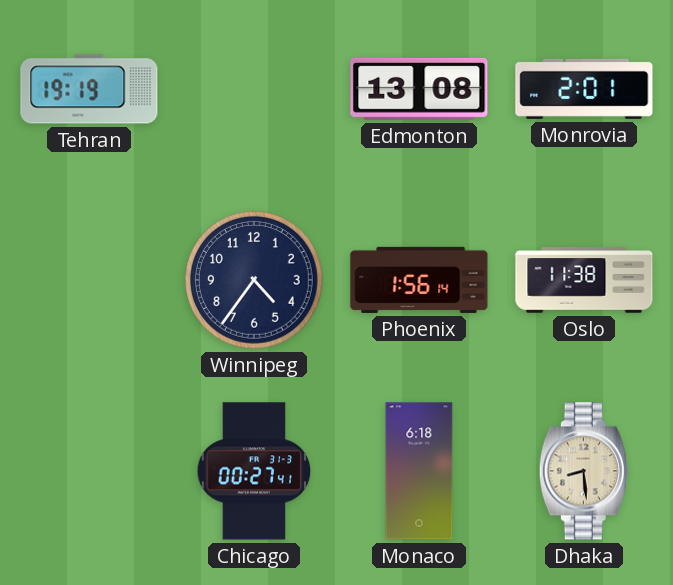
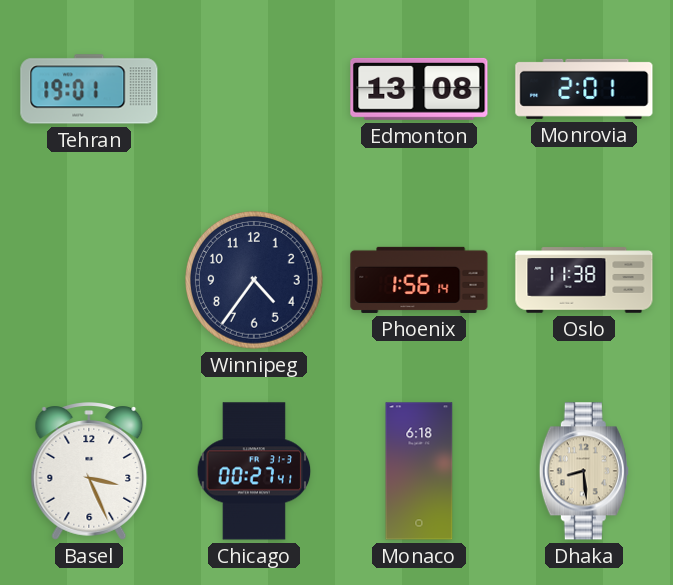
Tehran: 19:19 -> 19:01
Basel: none -> 3:26
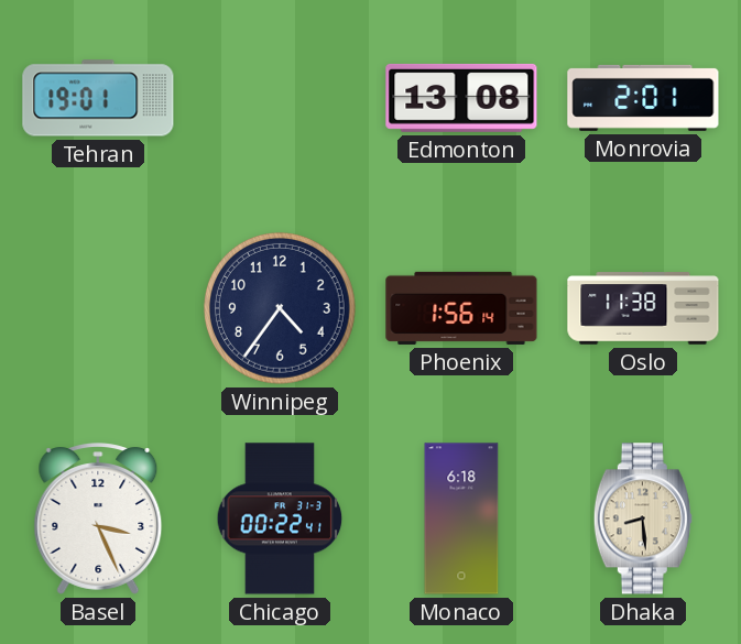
Chicago: 00:27 -> 00:22
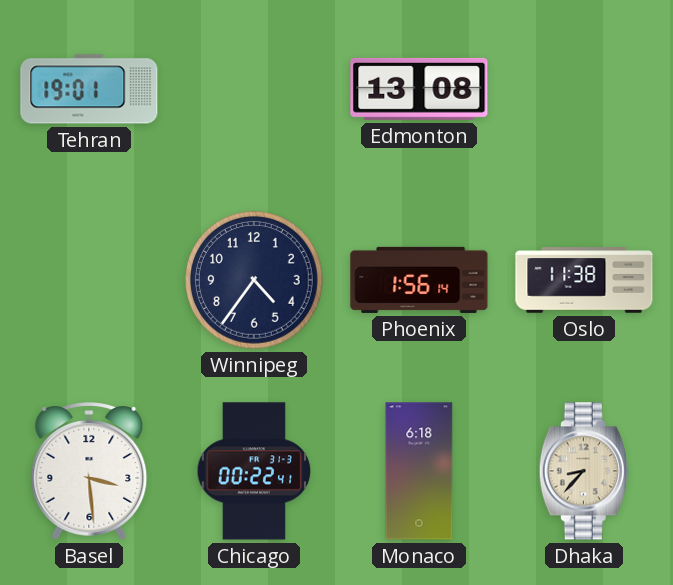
Monrovia: 2:01 -> none
Basel: 3:26 -> 3:29
Dhaka: 8:29 -> 8:37
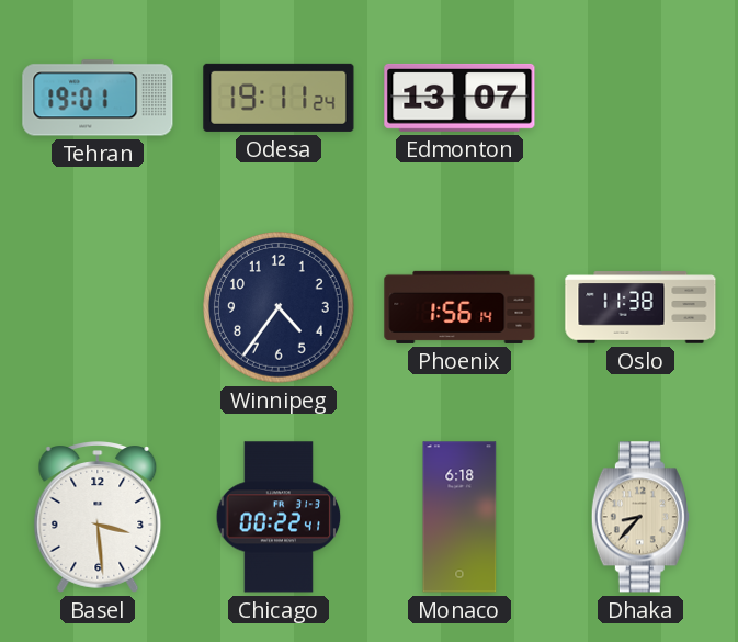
Odesa: none -> 19:11
Edmonton: 13:08 -> 13:07
